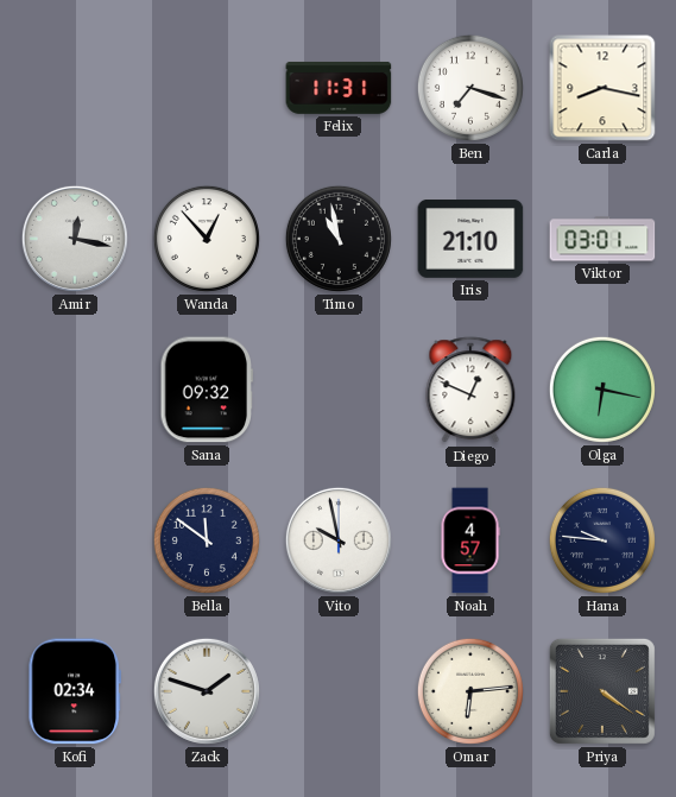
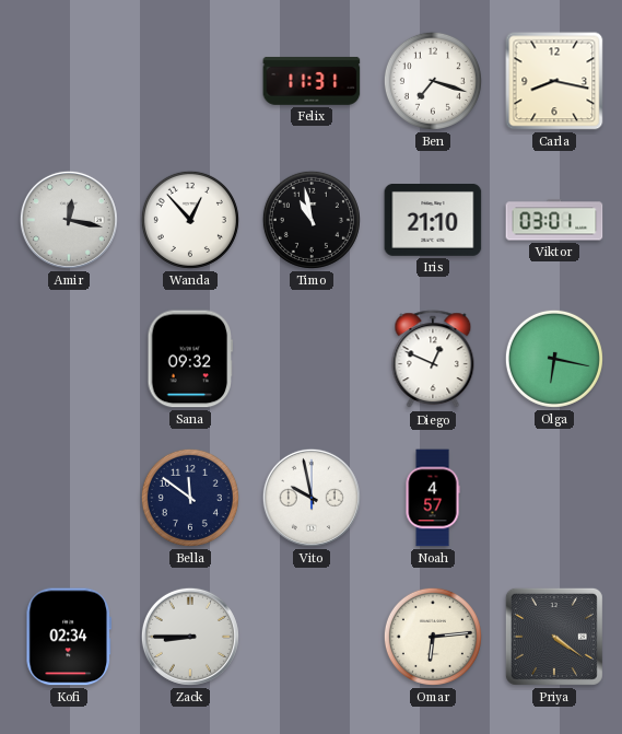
Hana: 9:46 -> none
Zack: 1:48 -> 8:45
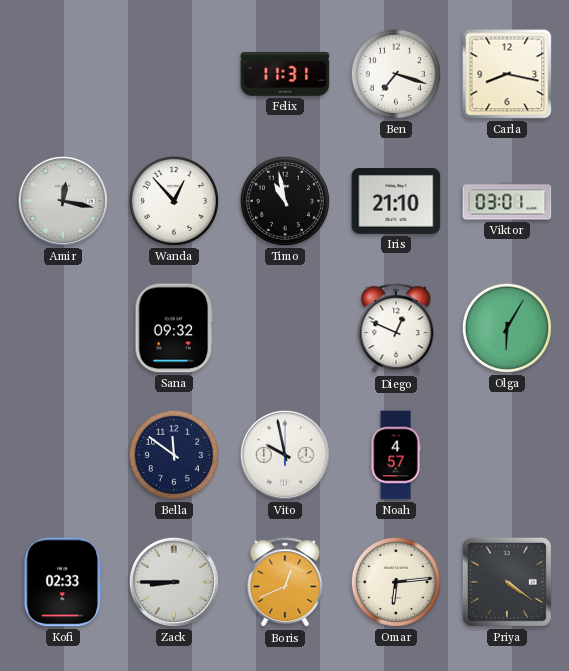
Olga: 6:17 -> 6:05
Kofi: 02:34 -> 02:33
Boris: none -> 12:41
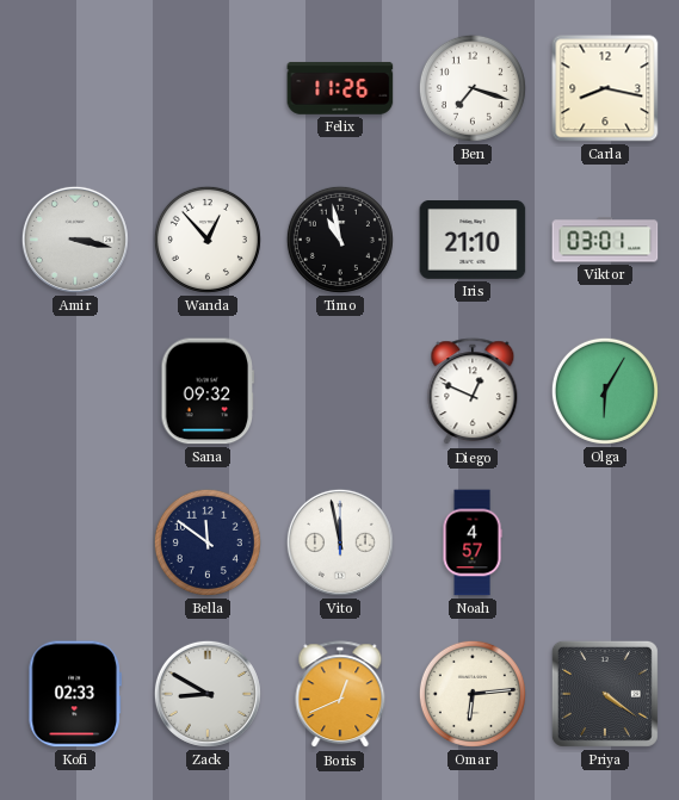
Felix: 11:31 -> 11:26
Amir: 12:17 -> 3:17
Vito: 9:58 -> 11:58
Zack: 8:45 -> 8:50
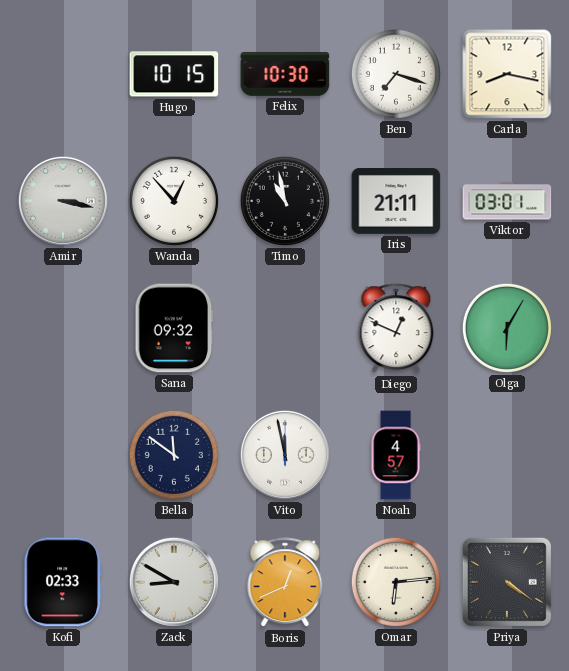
Hugo: none -> 10:15
Felix: 11:26 -> 10:30
Iris: 21:10 -> 21:11
